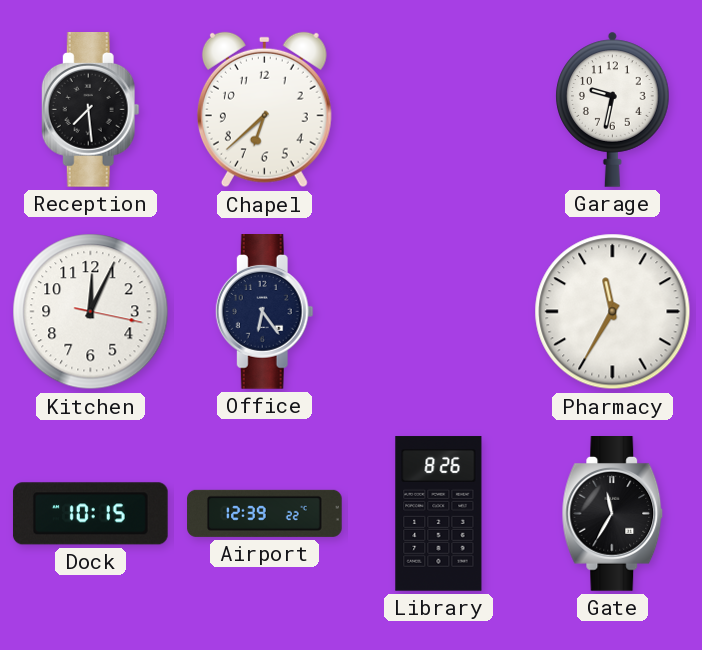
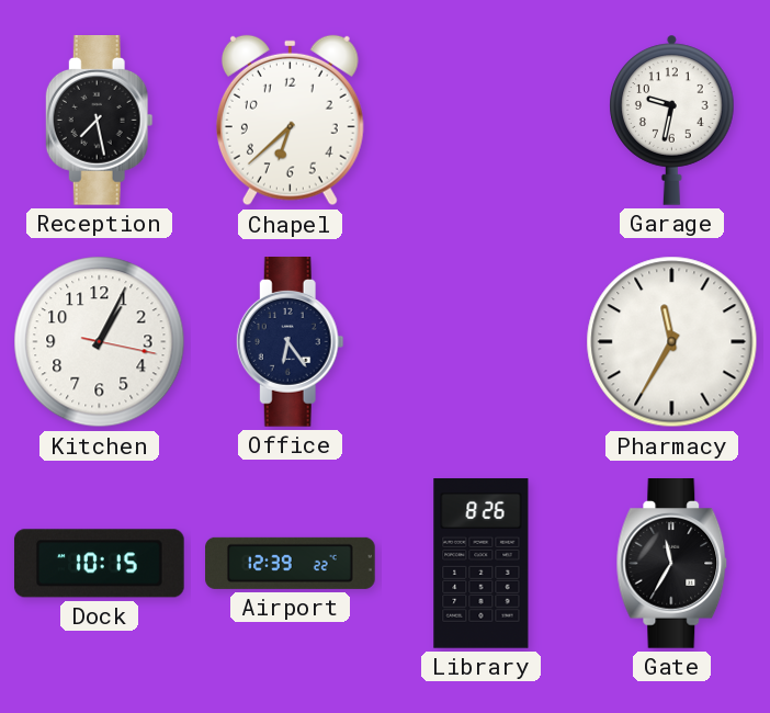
Reception: 7:29 -> 7:28
Kitchen: 12:04 -> 1:04
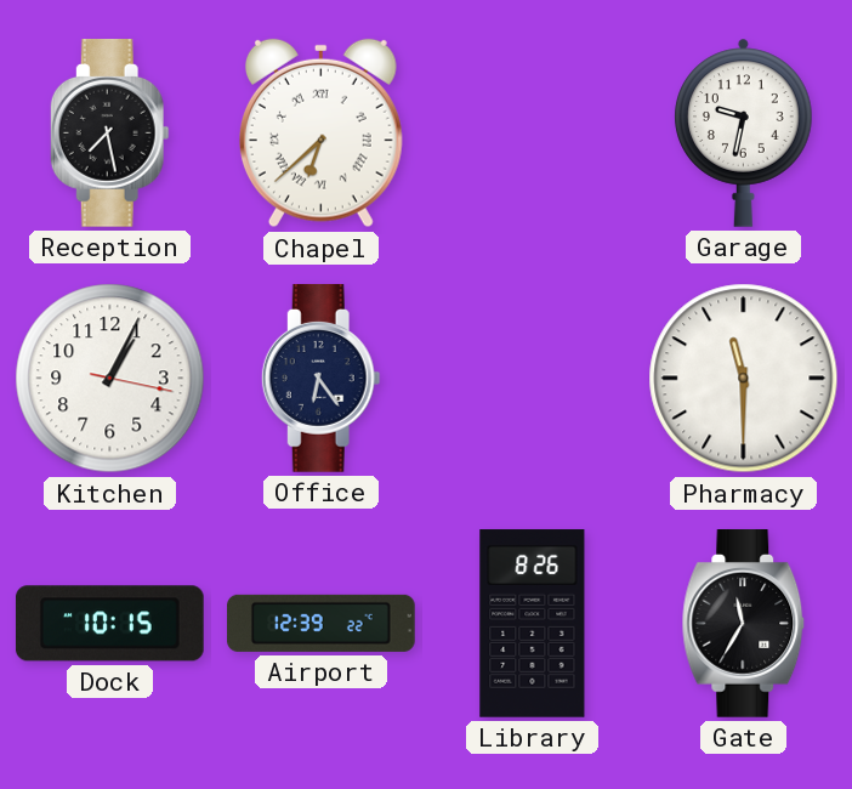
Chapel numerals: Arabic -> Roman
Pharmacy: 11:35 -> 11:30
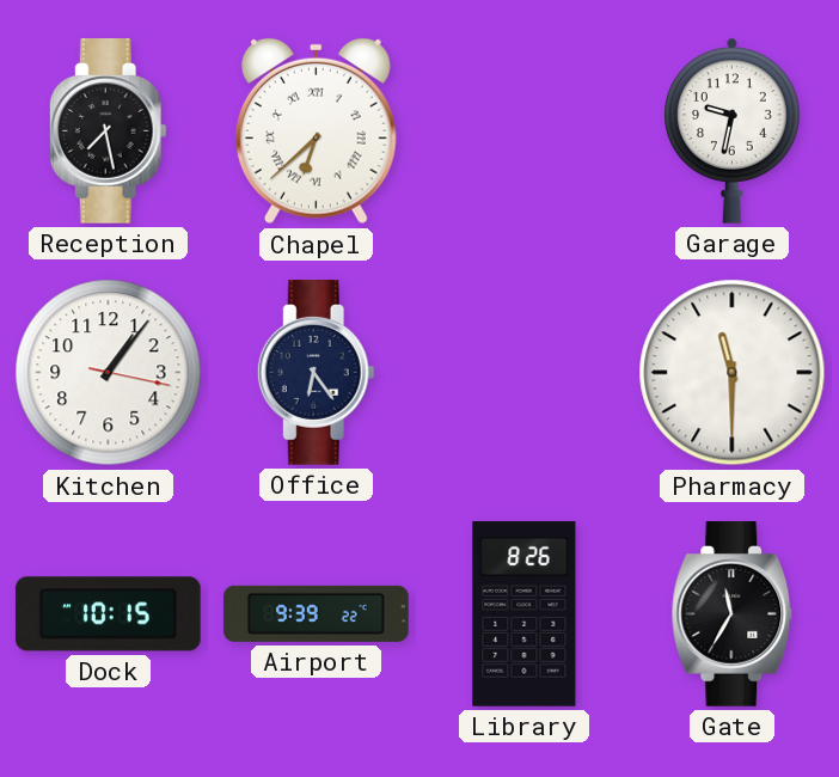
Kitchen: 1:04 -> 1:06
Airport: 12:39 -> 9:39
